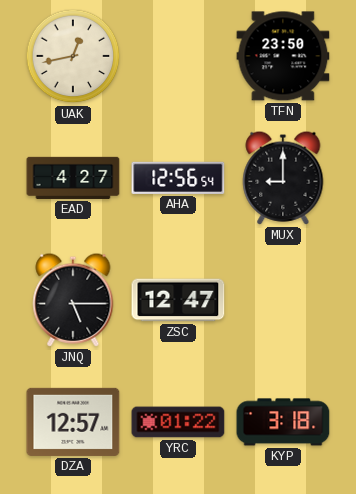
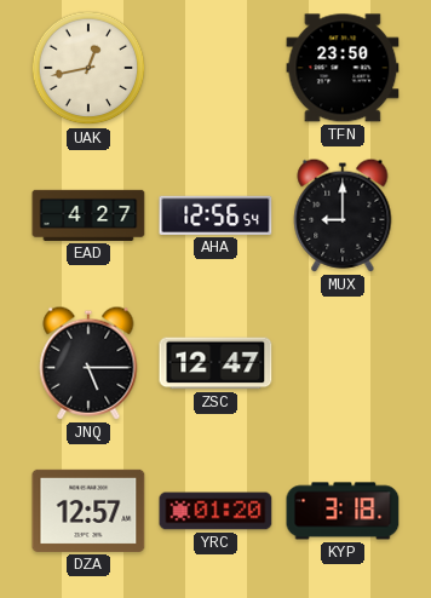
YRC: 01:22 -> 01:20
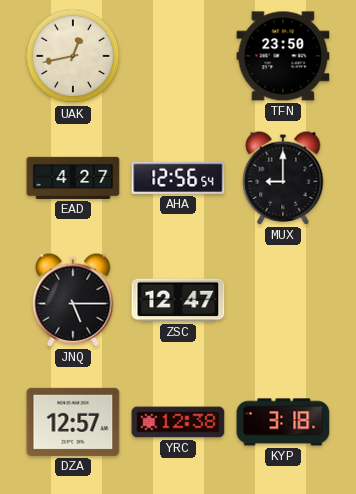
YRC: 01:20 -> 12:38
